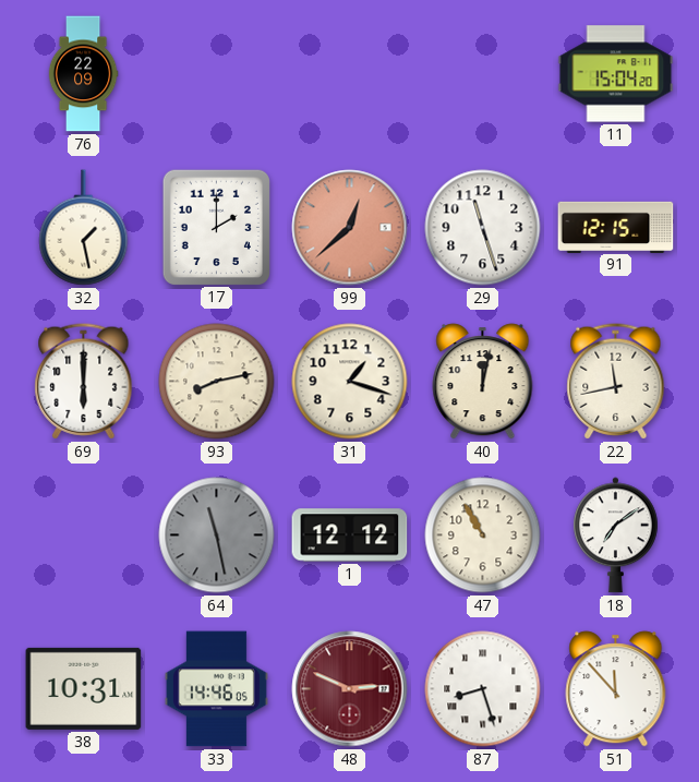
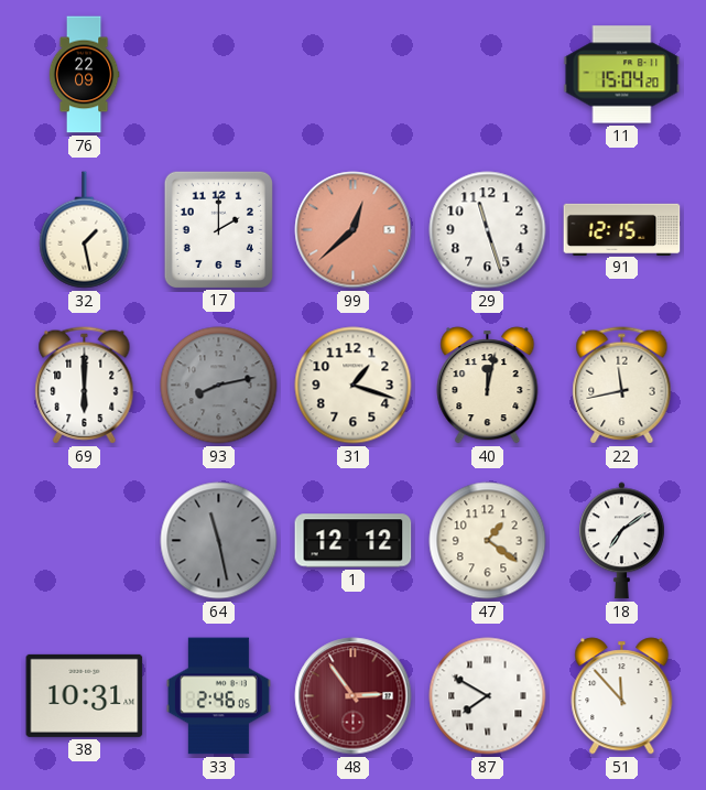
93 dial: cream -> grey
47: 10:55 -> 1:21
33: 14:46 -> 2:46
48: 2:49 -> 2:54
87: 8:27 -> 7:50
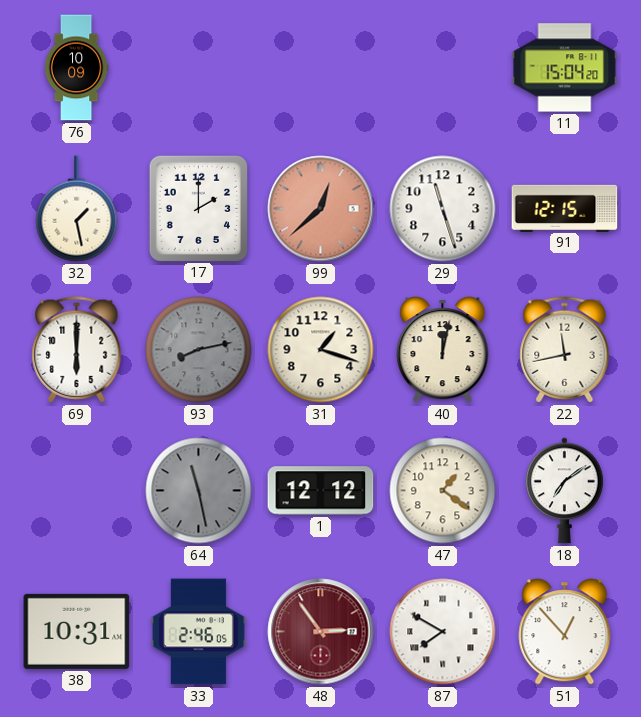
76: 22:09 -> 10:09
51: 11:53 -> 12:53
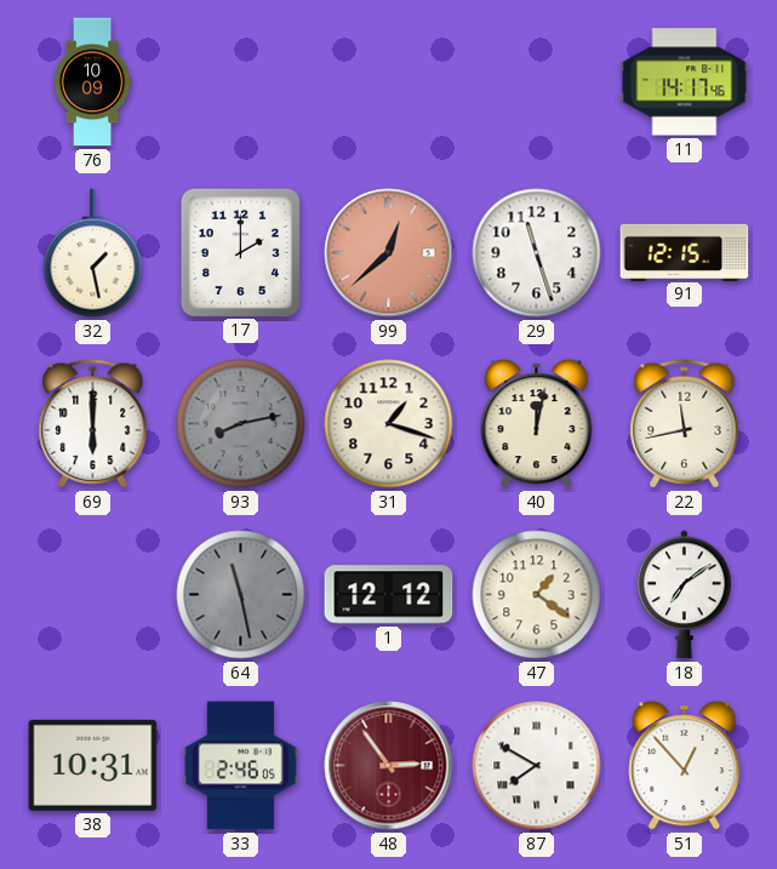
11: 15:04 -> 14:17
